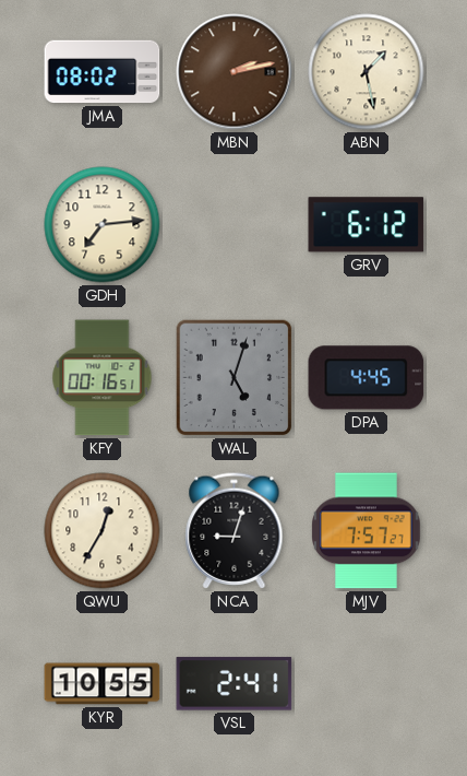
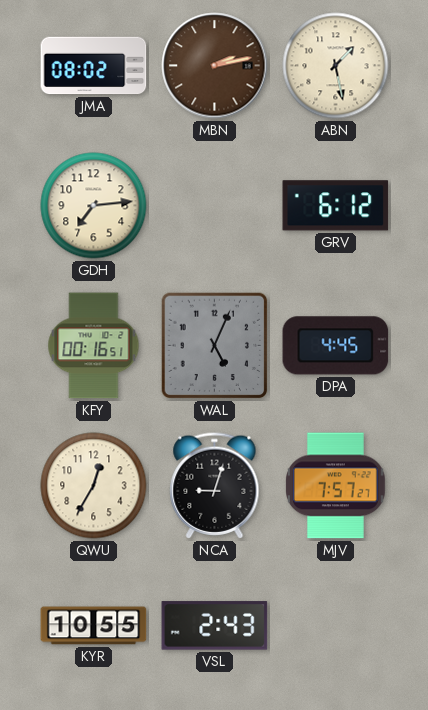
WAL: 5:03 -> 5:04
VSL: 2:41 -> 2:43
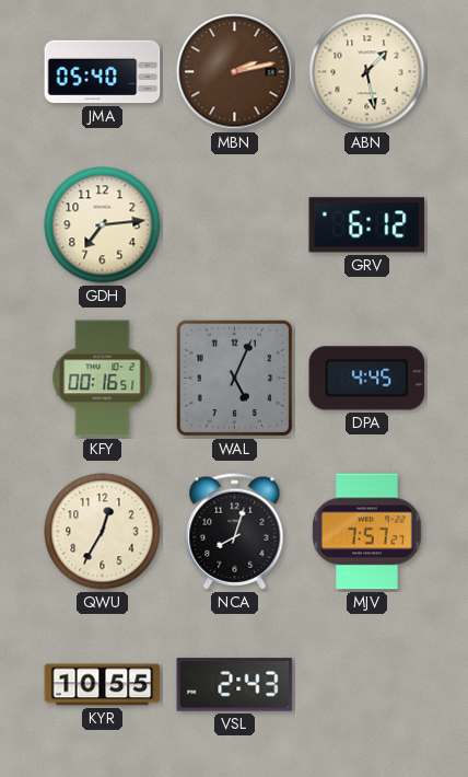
JMA: 08:02 -> 05:40
NCA: 9:03 -> 8:03
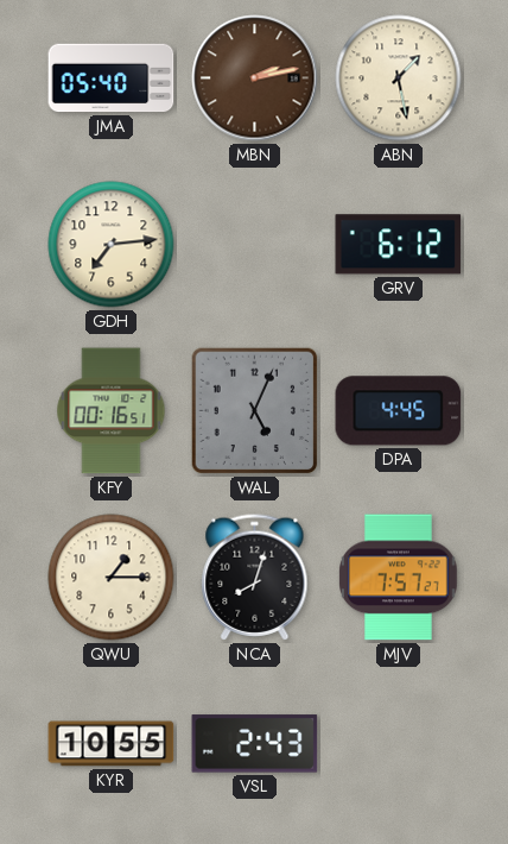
QWU: 12:35 -> 1:15
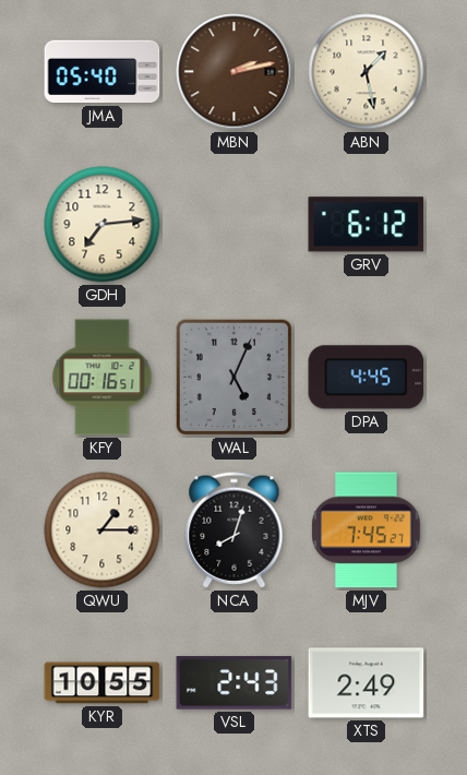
MJV: 7:57 -> 7:45
XTS: none -> 2:49
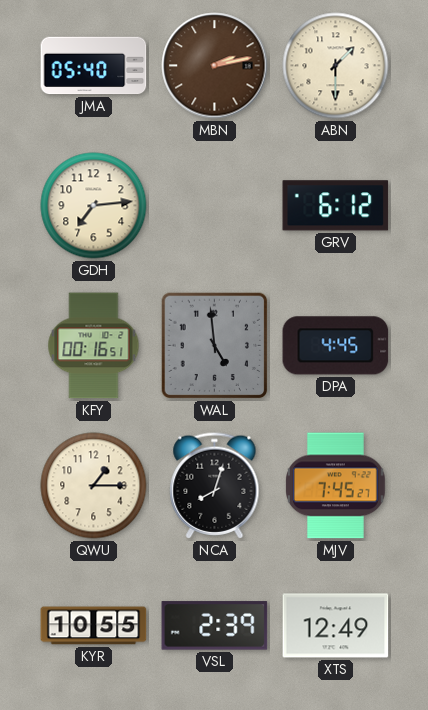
ABN: 1:28 -> 1:30
WAL: 5:04 -> 4:59
VSL: 2:43 -> 2:39
XTS: 2:49 -> 12:49
